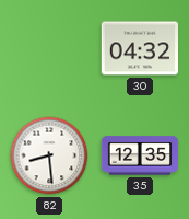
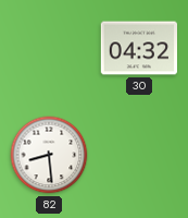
35: 12:35 -> none
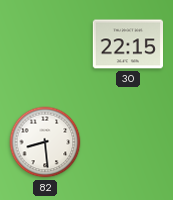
30: 04:32 -> 22:15
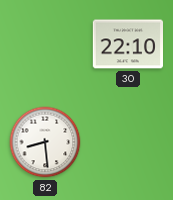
30: 22:15 -> 22:10
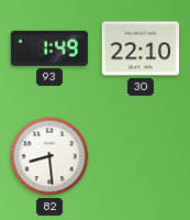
93: none -> 1:49
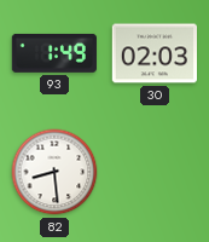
30: 22:10 -> 02:03
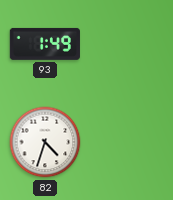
30: 02:03 -> none
82: 8:29 -> 4:33
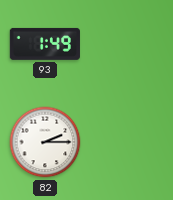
82: 4:33 -> 2:15
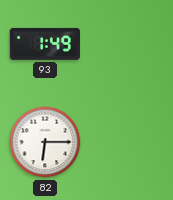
82: 2:15 -> 6:15
